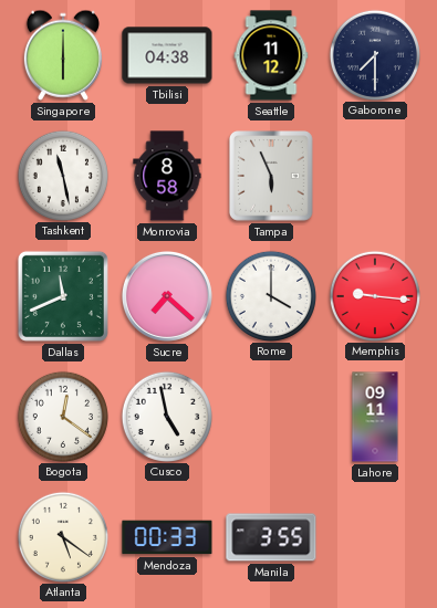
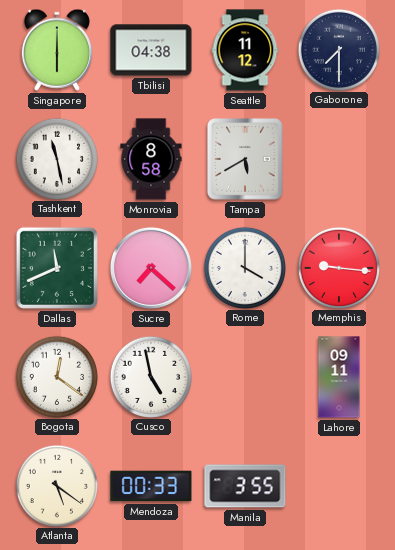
Tampa: 5:56 -> 5:40
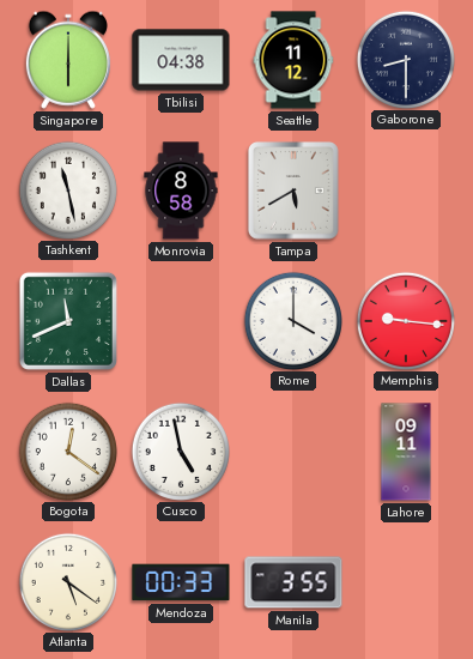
Gaborone: 7:30 -> 8:30
Sucre: 7:22 -> none
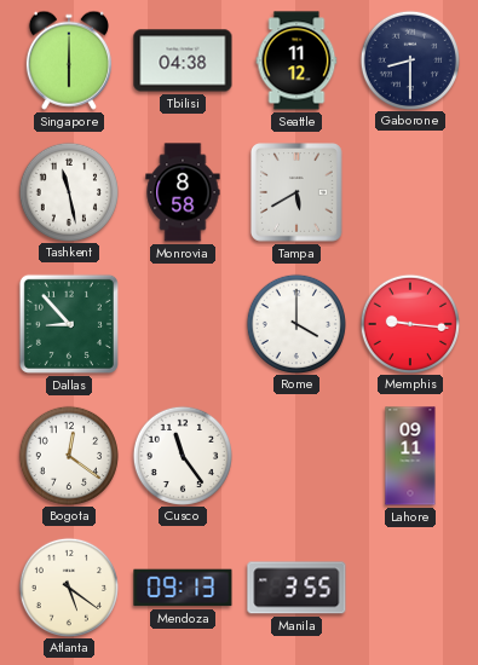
Dallas: 11:41 -> 8:53
Cusco: 4:58 -> 11:24
Mendoza: 00:33 -> 09:13
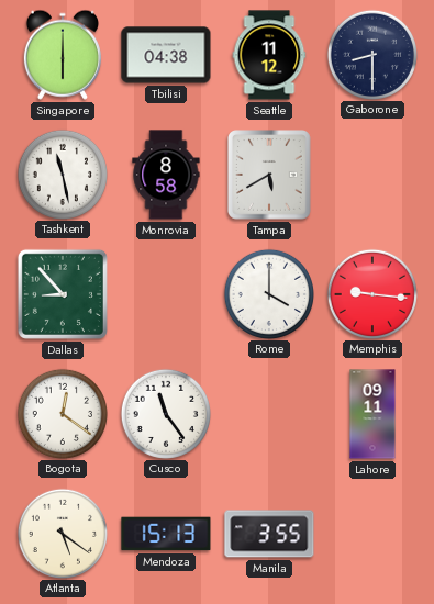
Mendoza: 09:13 -> 15:13
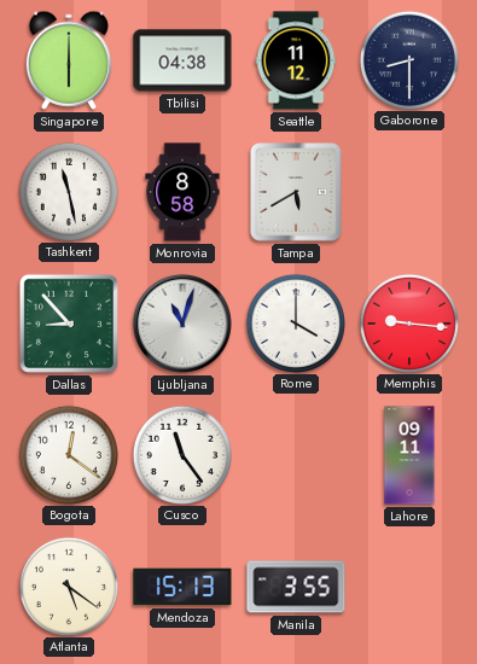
Ljubljana: none -> 11:03
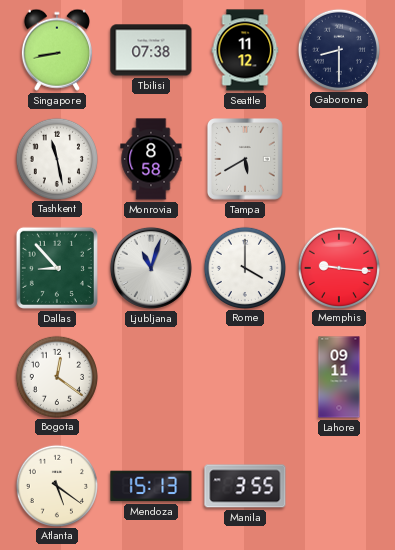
Singapore: 6:00 -> 8:43
Tbilisi: 04:38 -> 07:38
Cusco: 11:24 -> none
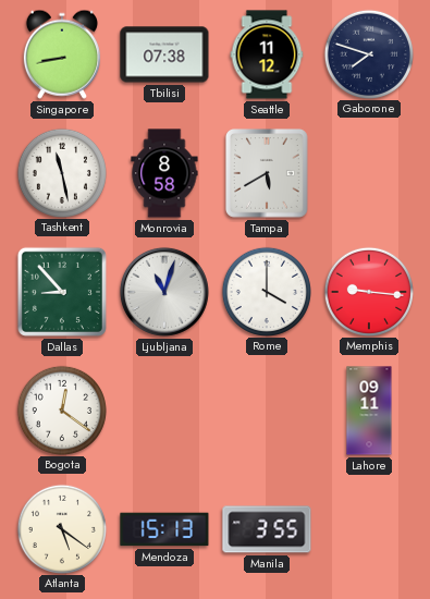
Gaborone: 8:30 -> 7:48
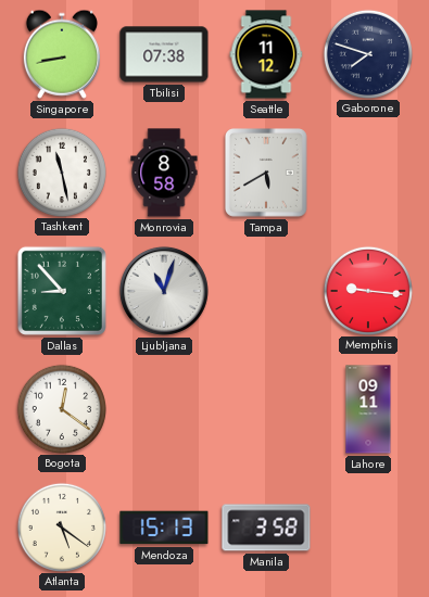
Rome: 4:00 -> none
Manila: 3:55 -> 3:58
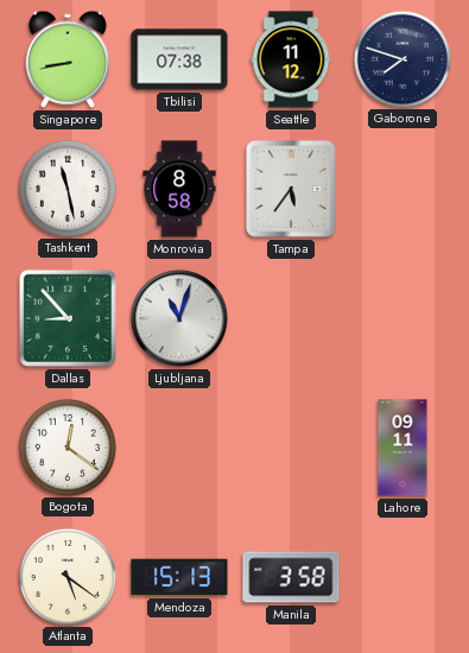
Tampa: 5:40 -> 5:36
Memphis: 9:16 -> none
